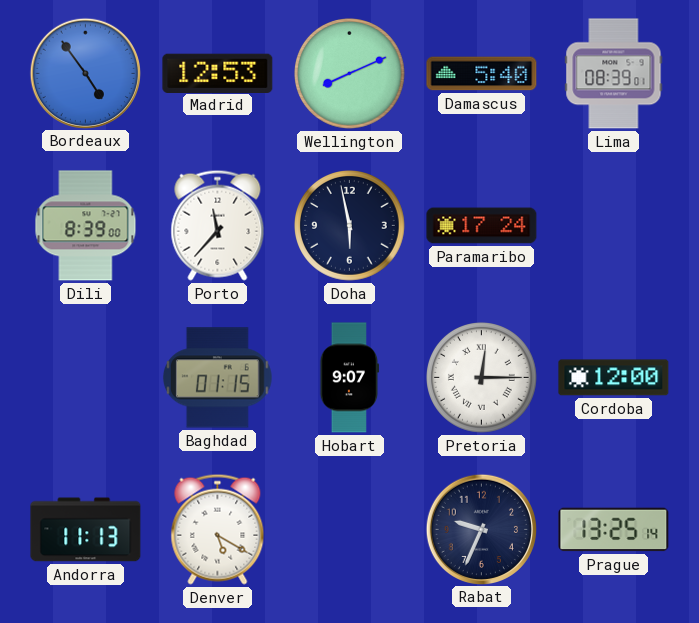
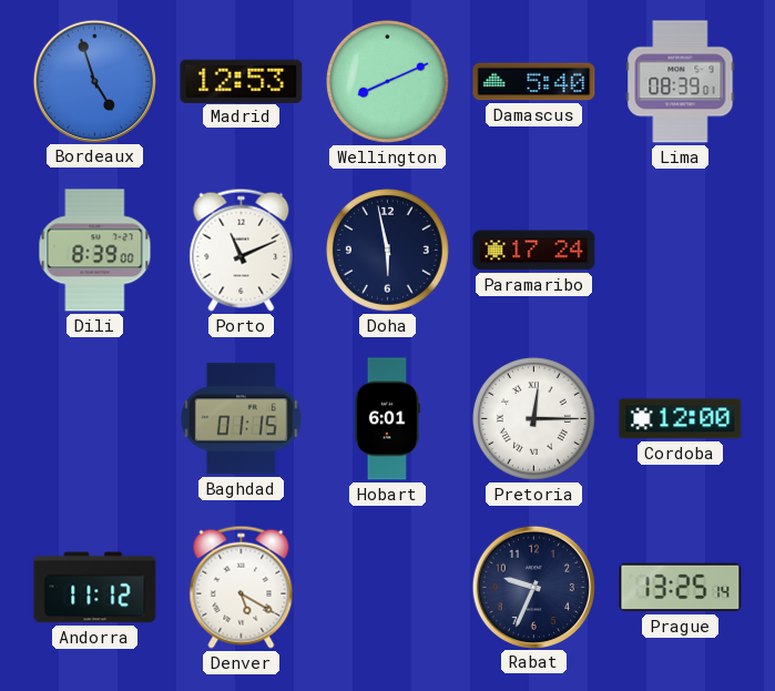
Bordeaux: 4:54 -> 4:57
Porto: 11:37 -> 11:11
Hobart: 9:07 -> 6:01
Andorra: 11:13 -> 11:12
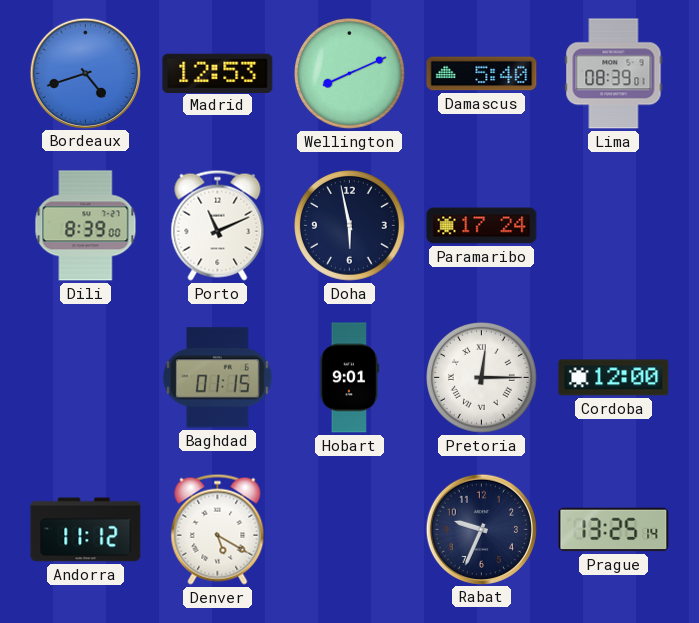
Bordeaux: 4:57 -> 4:42
Hobart: 6:01 -> 9:01
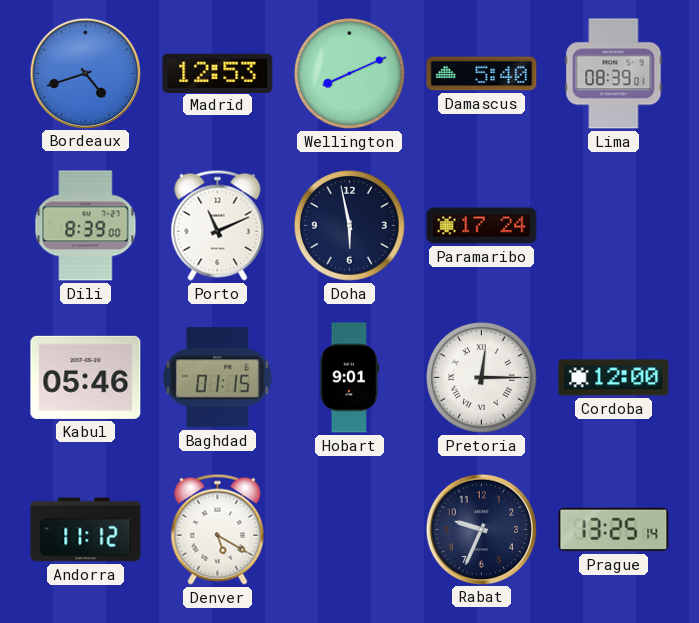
Kabul: none -> 05:46
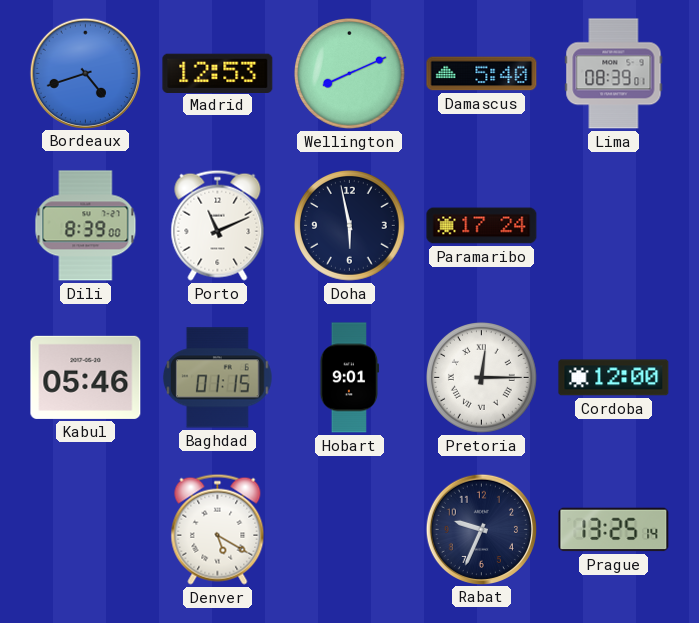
Andorra: 11:12 -> none
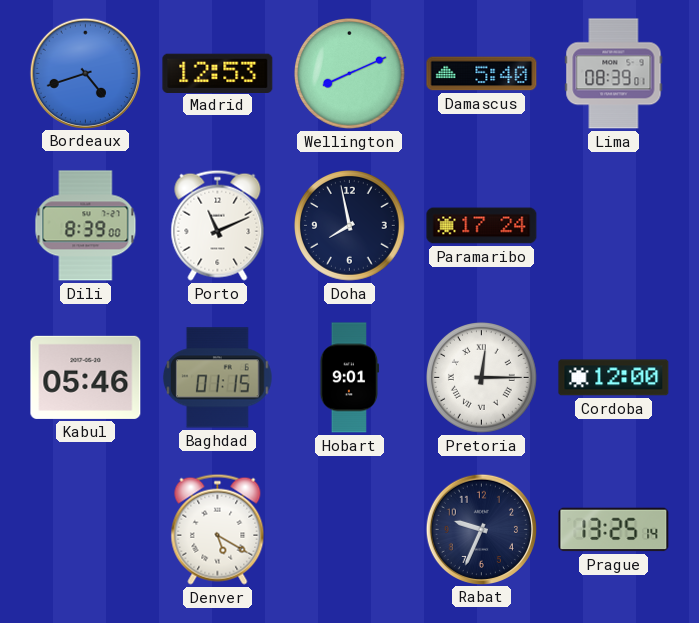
Doha: 5:58 -> 7:58
